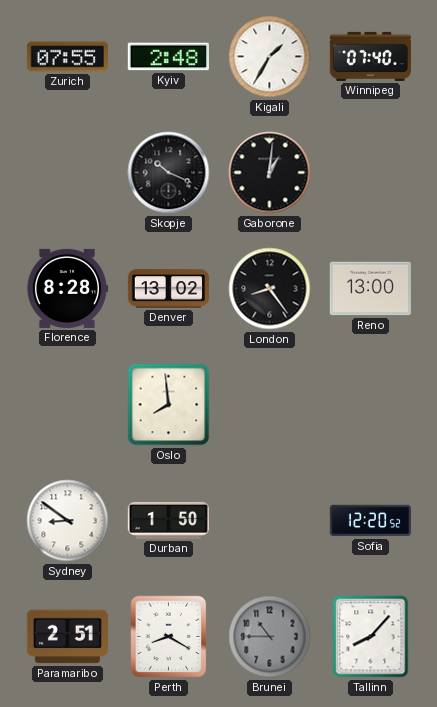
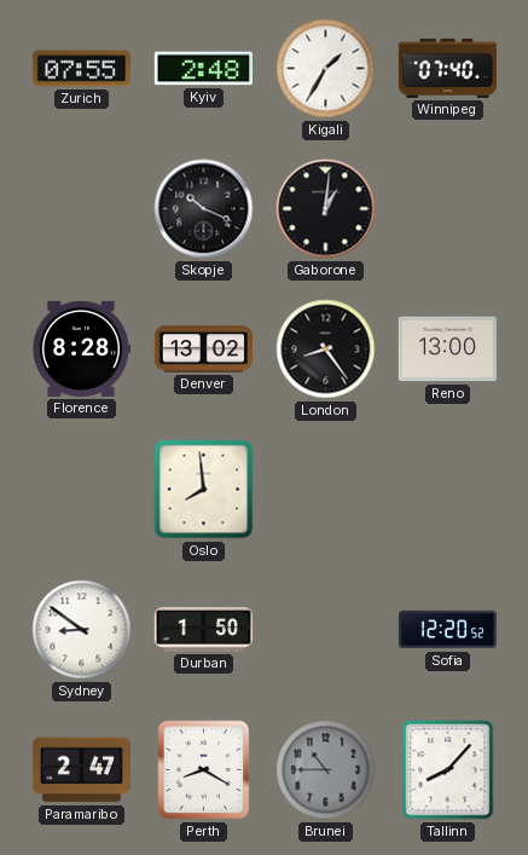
Paramaribo: 2:51 -> 2:47
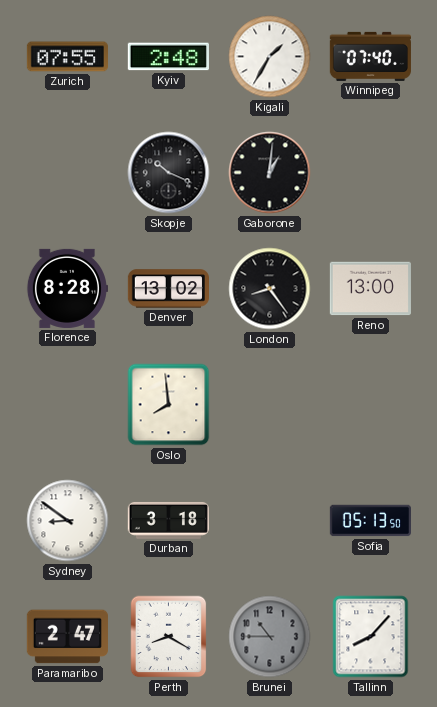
Durban: 1:50 -> 3:18
Sofia: 12:20 -> 05:13
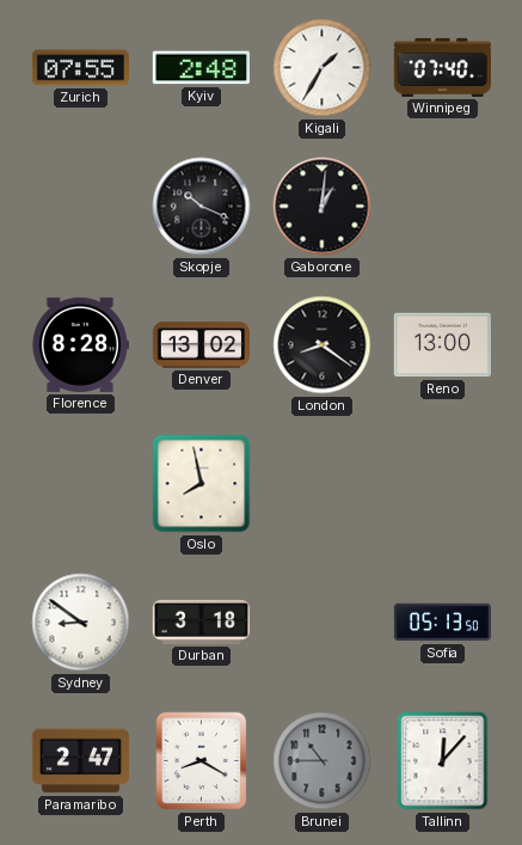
London: 8:24 -> 8:21
Oslo: 7:59 -> 7:58
Tallinn: 8:07 -> 12:07
